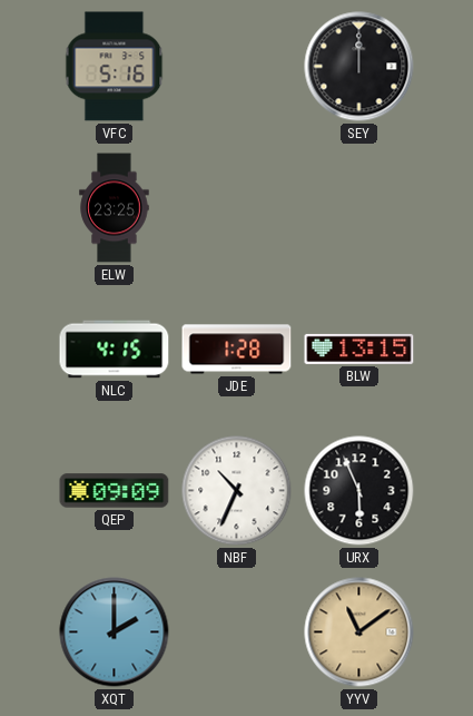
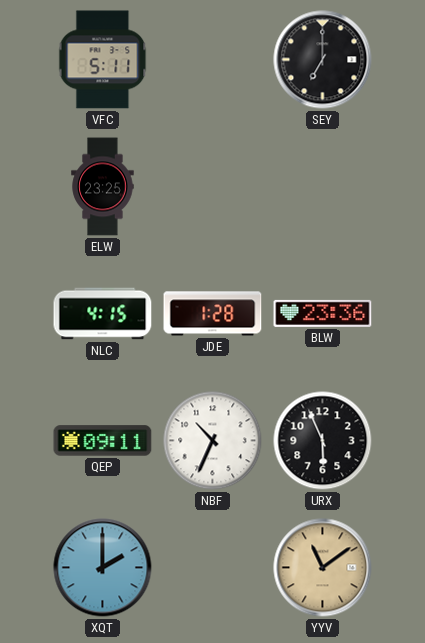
VFC: 5:16 -> 5:11
SEY: 12:00 -> 7:00
BLW: 13:15 -> 23:36
QEP: 09:09 -> 09:11
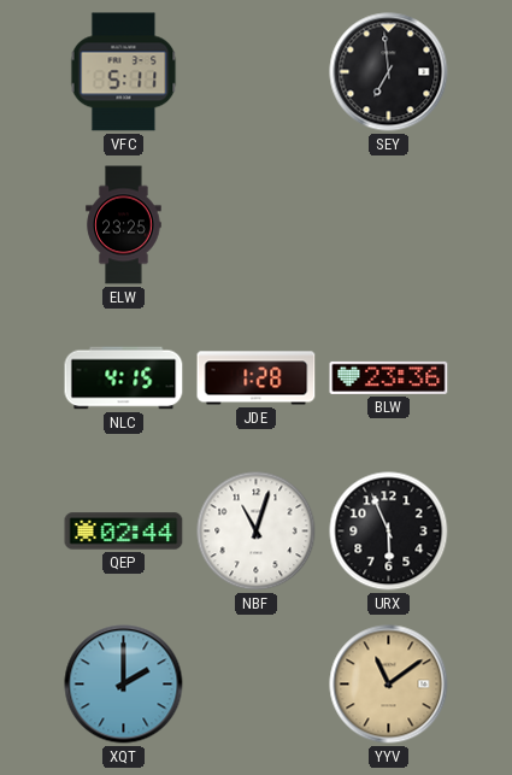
SEY: 7:00 -> 6:59
QEP: 09:11 -> 02:44
NBF: 10:34 -> 11:03
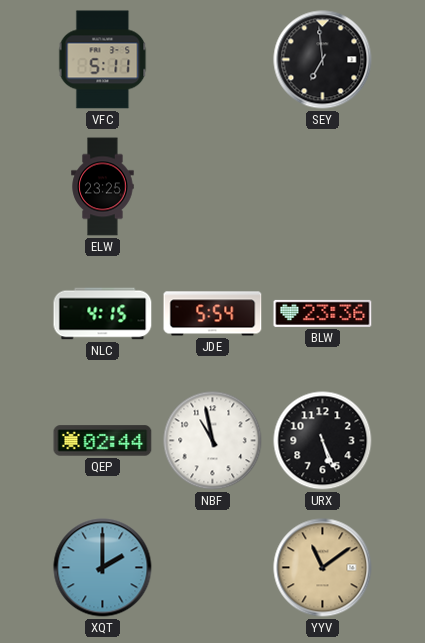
JDE: 1:28 -> 5:54
NBF: 11:03 -> 10:58
URX: 5:56 -> 5:26
